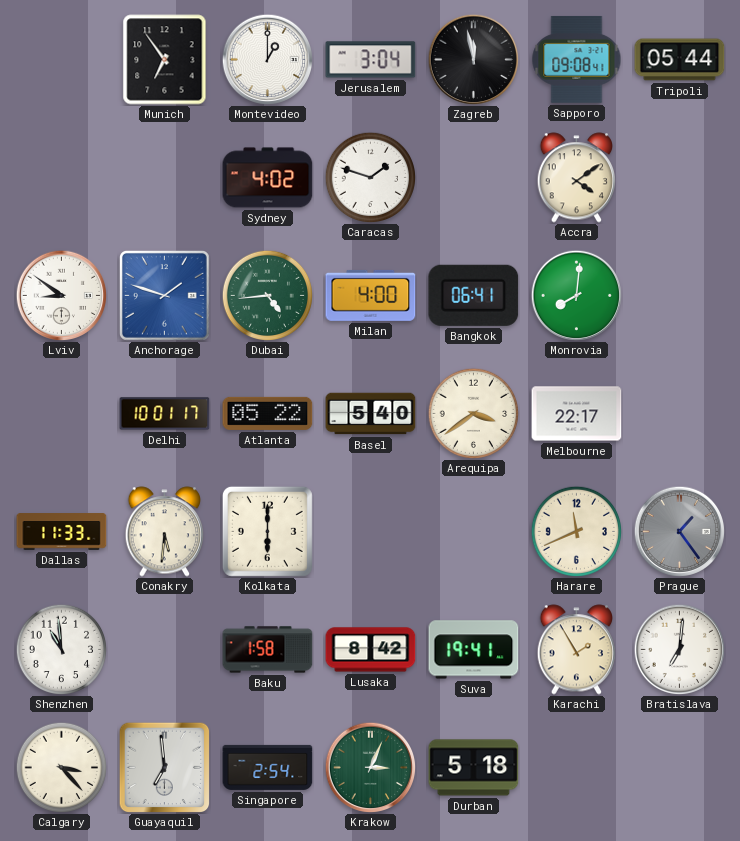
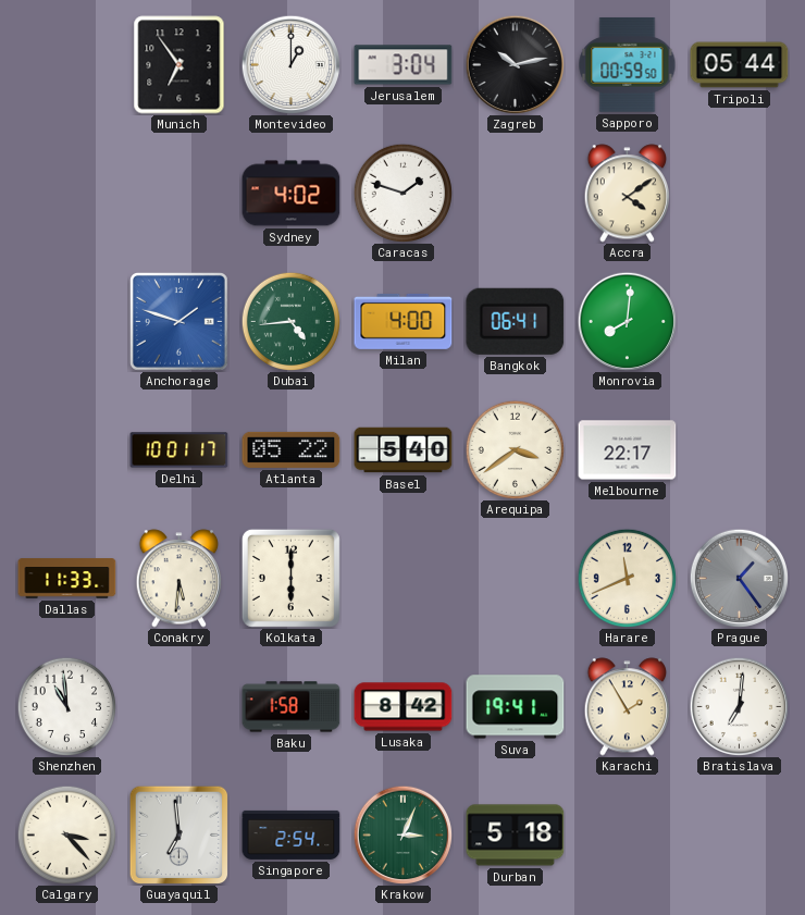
Zagreb: 11:58 -> 10:13
Sapporo: 09:08 -> 00:59
Lviv: 8:51 -> none
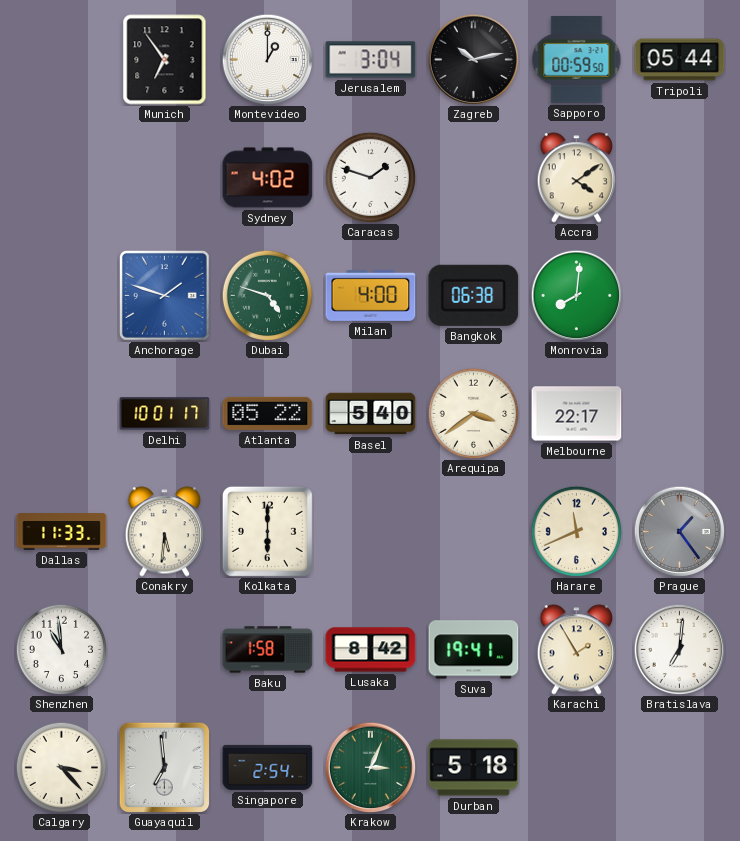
Dubai: 4:44 -> 4:48
Bangkok: 06:41 -> 06:38
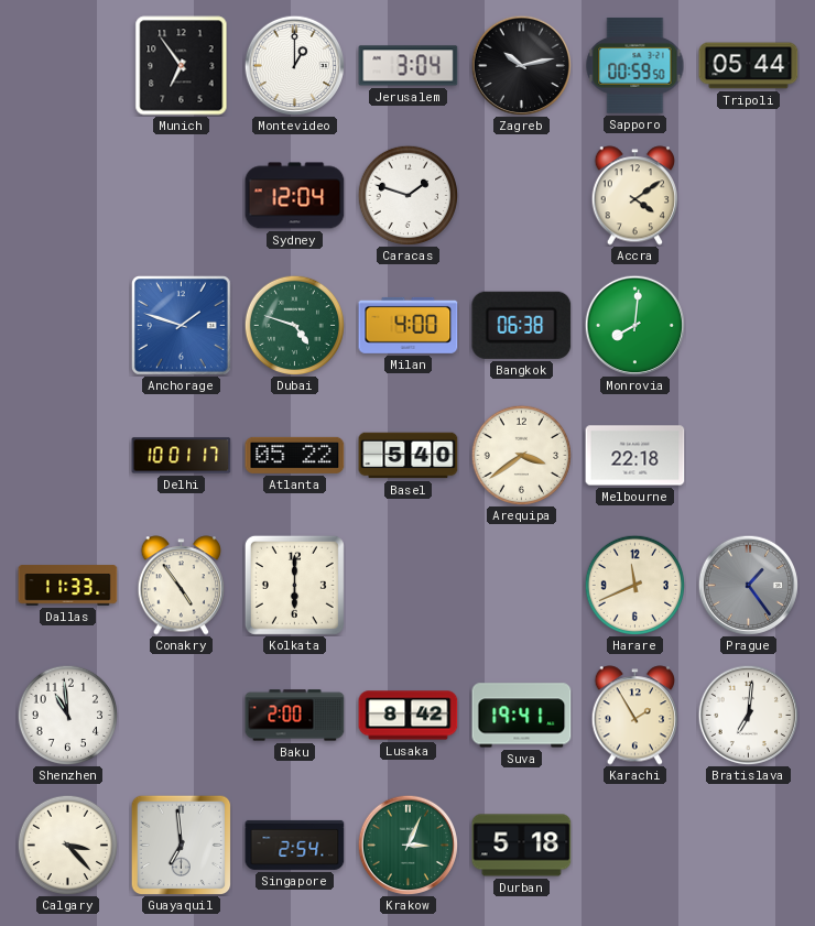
Sydney: 4:02 -> 12:04
Melbourne: 22:17 -> 22:18
Conakry: 5:31 -> 4:54
Baku: 1:58 -> 2:00
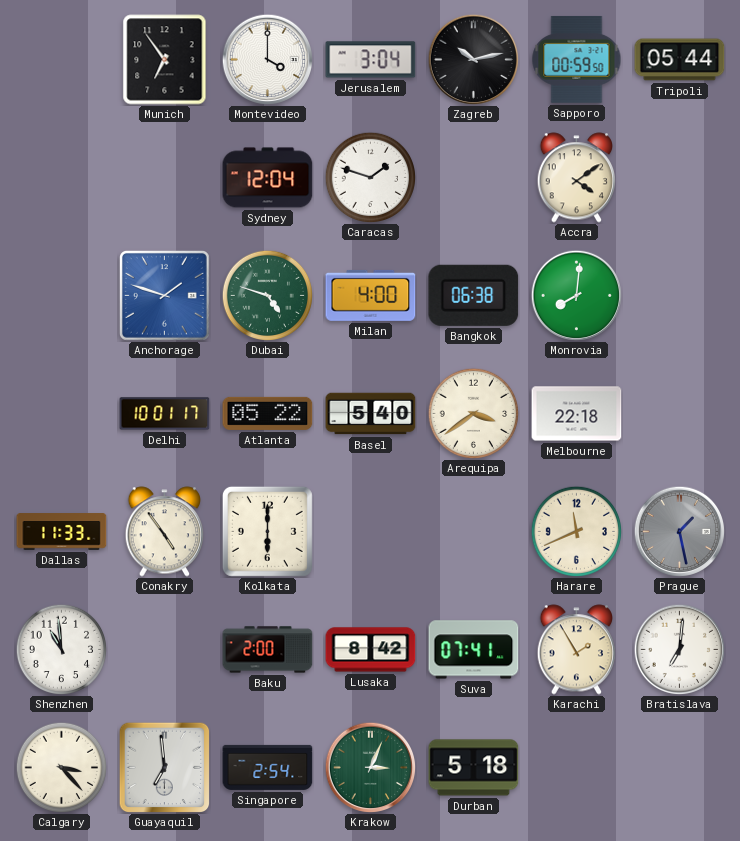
Montevideo: 1:00 -> 4:00
Prague: 1:24 -> 1:28
Suva: 19:41 -> 07:41
